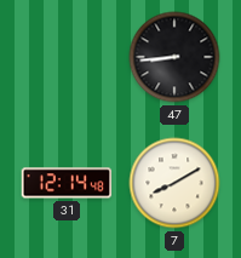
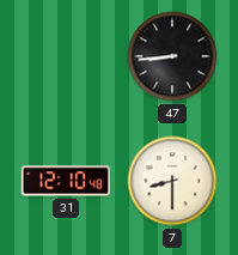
31: 12:14 -> 12:10
7: 8:10 -> 8:30
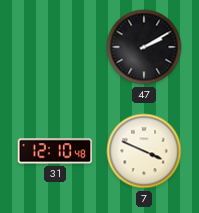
47: 8:44 -> 2:10
7: 8:30 -> 3:49
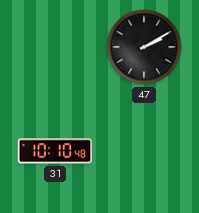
31: 12:10 -> 10:10
7: 3:49 -> none
